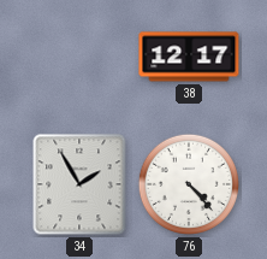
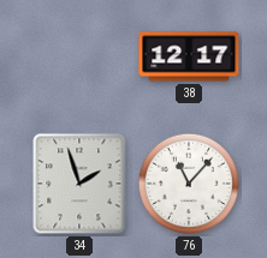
34: 1:55 -> 1:57
76: 4:23 -> 11:07
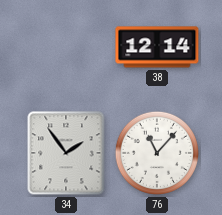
38: 12:17 -> 12:14
34: 1:57 -> 1:54
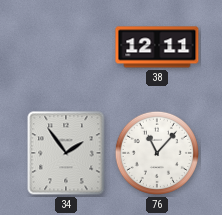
38: 12:14 -> 12:11
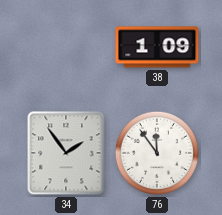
38: 12:11 -> 1:09
76: 11:07 -> 11:54
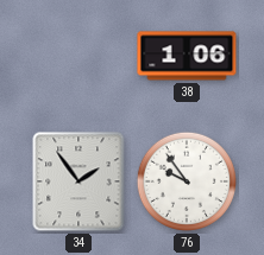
38: 1:09 -> 1:06
76: 11:54 -> 9:54
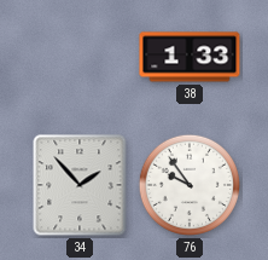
38: 1:06 -> 1:33
34: 1:54 -> 1:53
